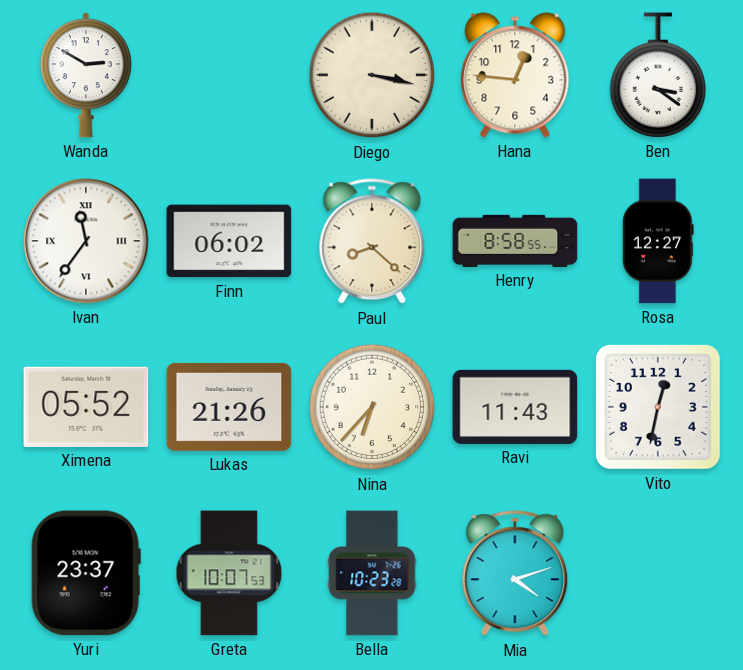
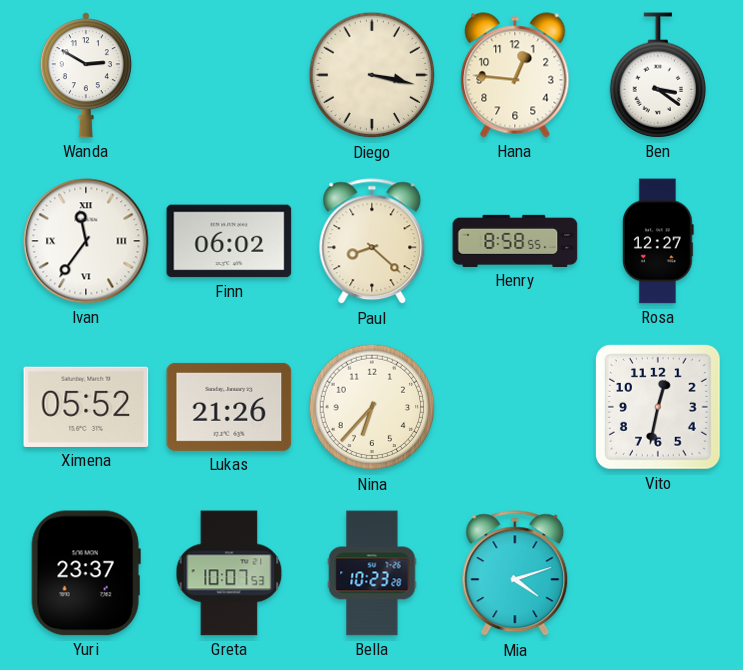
Ravi: 11:43 -> none
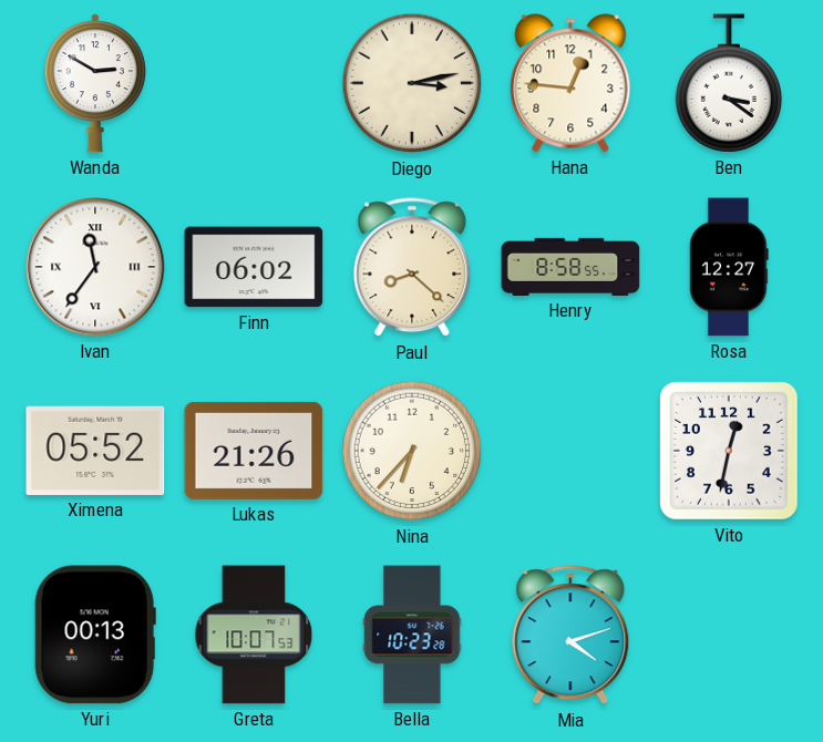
Diego: 3:17 -> 3:13
Yuri: 23:37 -> 00:13
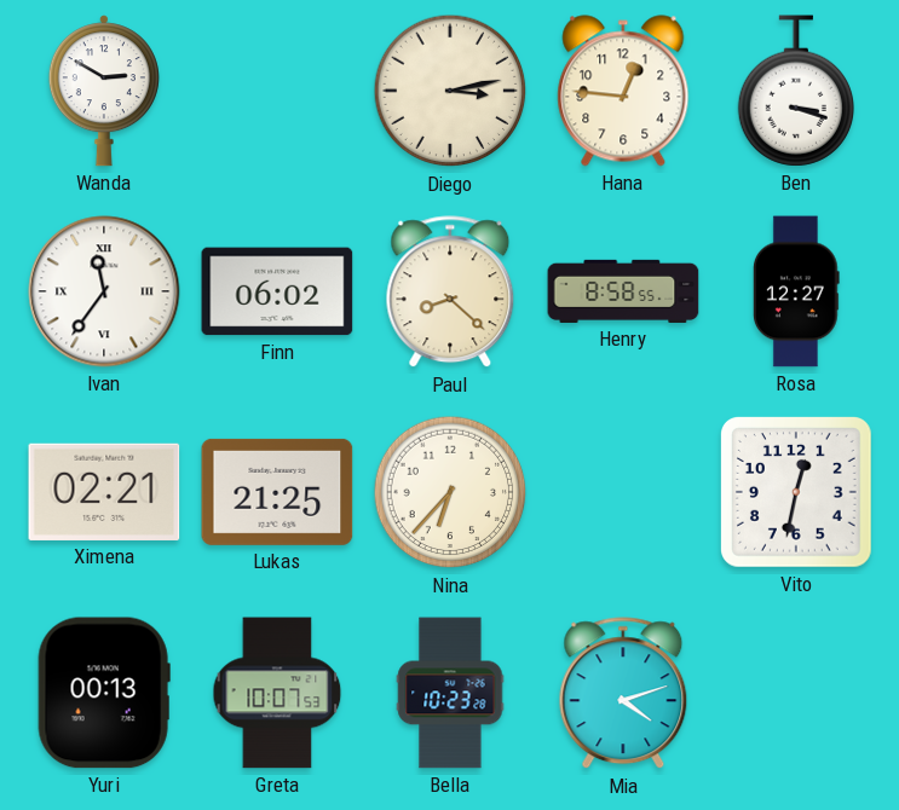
Ben: 3:21 -> 3:18
Ximena: 05:52 -> 02:21
Lukas: 21:26 -> 21:25
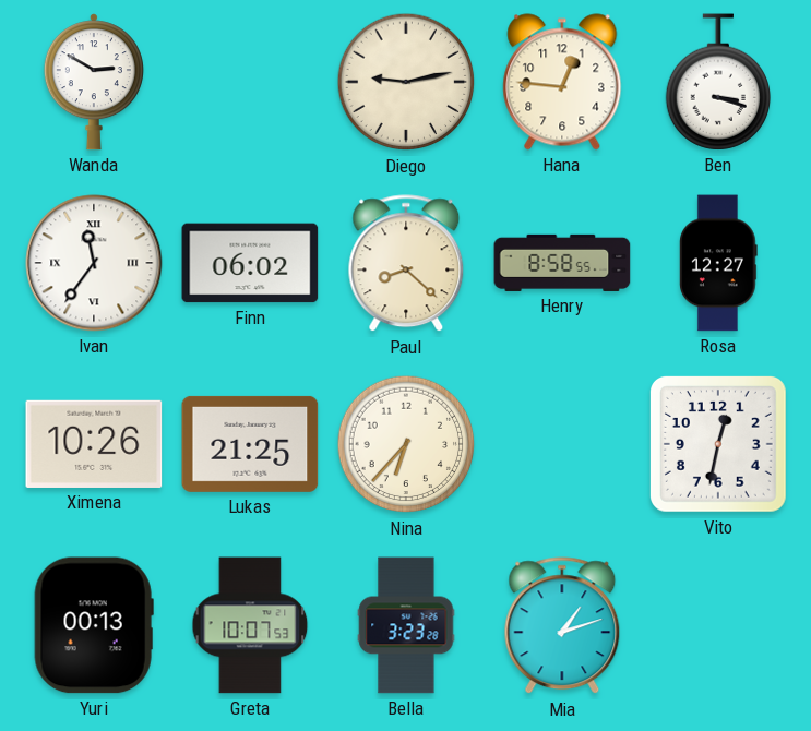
Diego: 3:13 -> 9:13
Ximena: 02:21 -> 10:26
Bella: 10:23 -> 3:23
Mia: 4:12 -> 1:12
